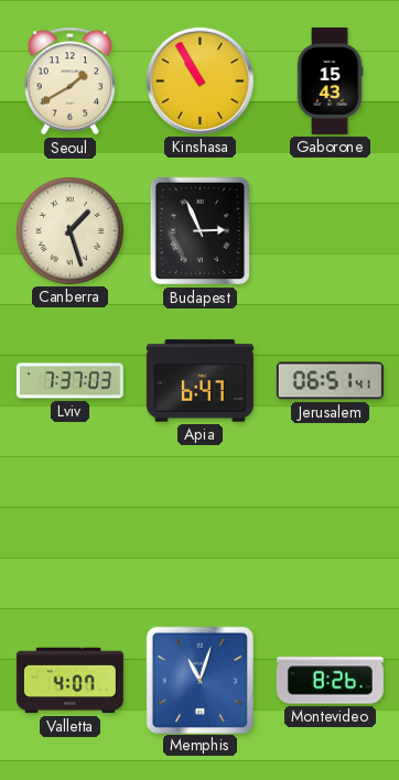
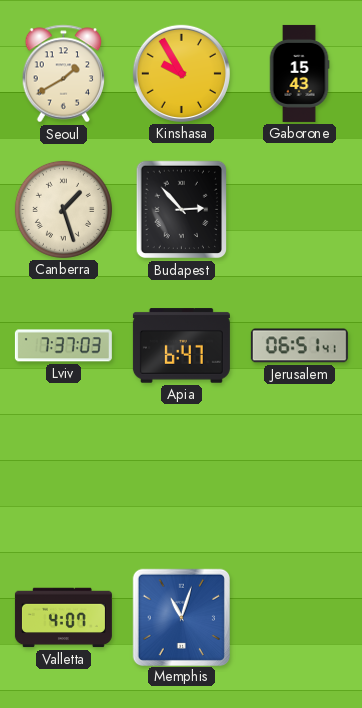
Kinshasa: 10:55 -> 9:55
Budapest: 2:56 -> 2:53
Montevideo: 8:26 -> none
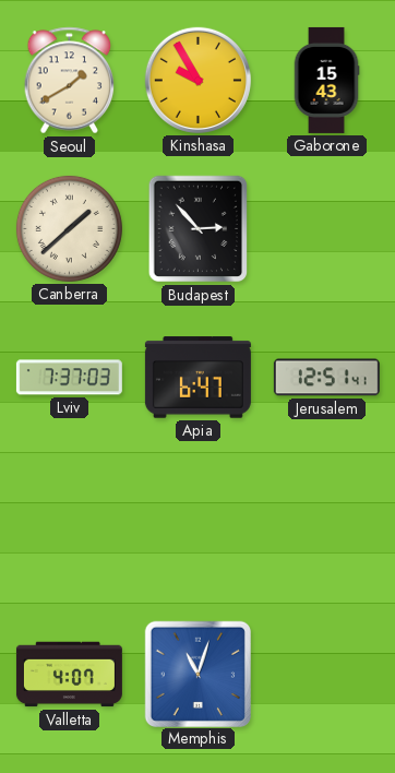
Canberra: 1:27 -> 1:38
Jerusalem: 06:51 -> 12:51
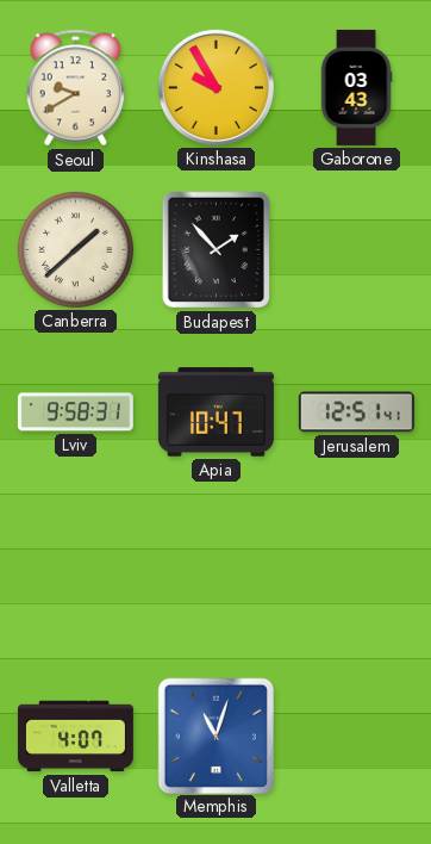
Seoul: 1:40 -> 9:40
Gaborone: 15:43 -> 03:43
Budapest: 2:53 -> 1:53
Lviv: 7:37 -> 9:58
Apia: 6:47 -> 10:47
